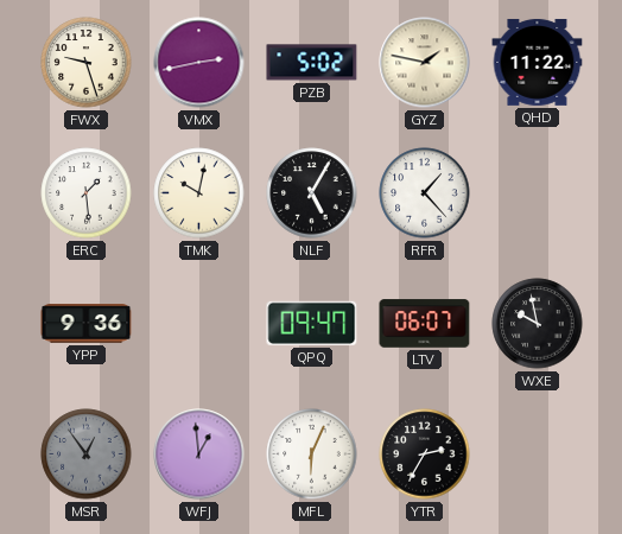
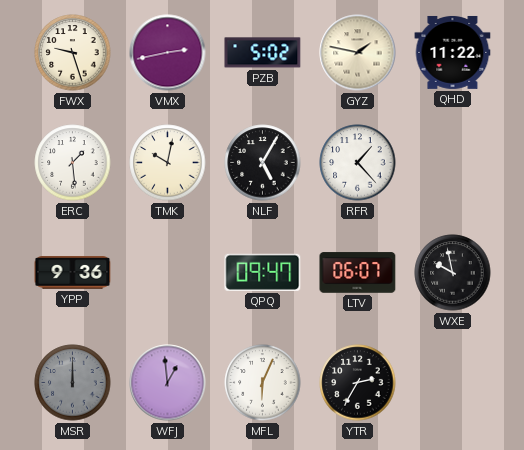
MSR: 12:54 -> 12:00
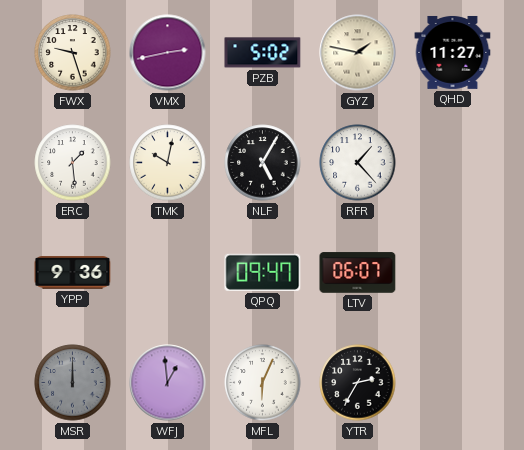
QHD: 11:22 -> 11:27
WXE: 9:58 -> none
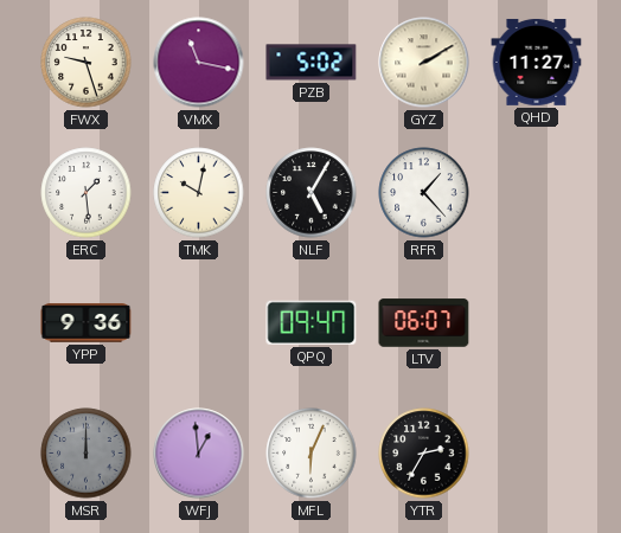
VMX: 2:43 -> 11:17
GYZ: 1:47 -> 2:10
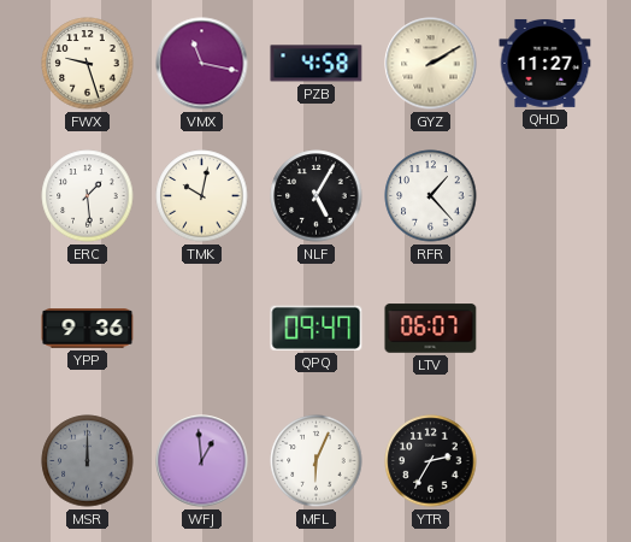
PZB: 5:02 -> 4:58
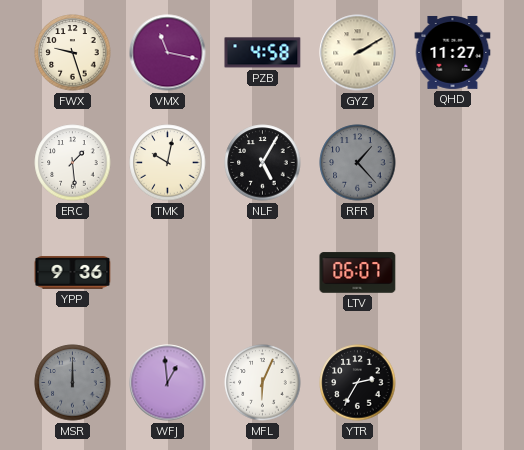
RFR dial: white -> grey
QPQ: 09:47 -> none
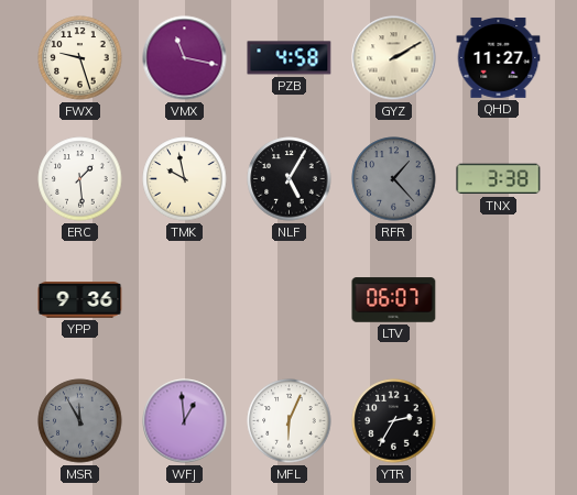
TMK: 10:02 -> 9:58
TNX: none -> 3:38
MSR: 12:00 -> 11:55
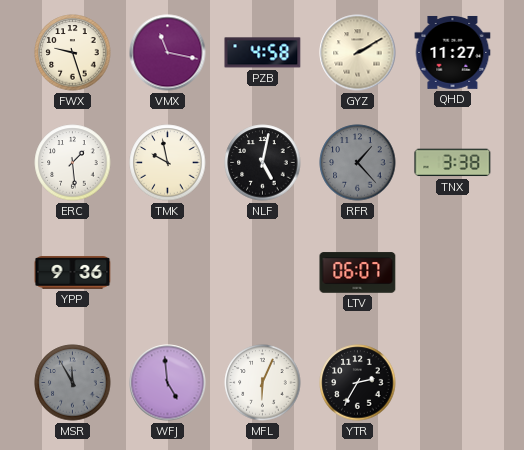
NLF: 5:05 -> 5:02
WFJ: 12:59 -> 4:59
